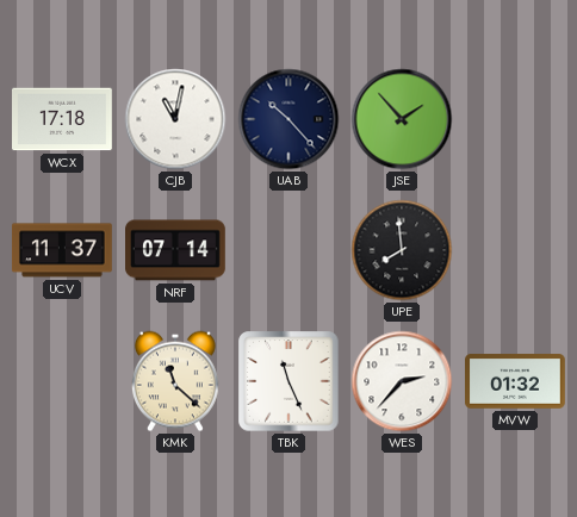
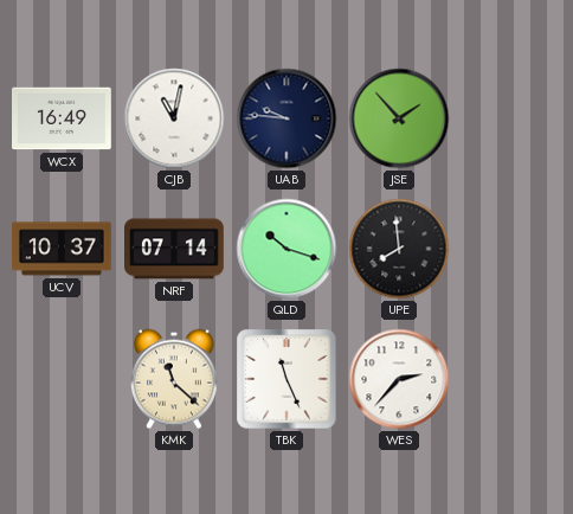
WCX: 17:18 -> 16:49
UAB: 10:23 -> 9:46
UCV: 11:37 -> 10:37
QLD: none -> 10:18
MVW: 01:32 -> none
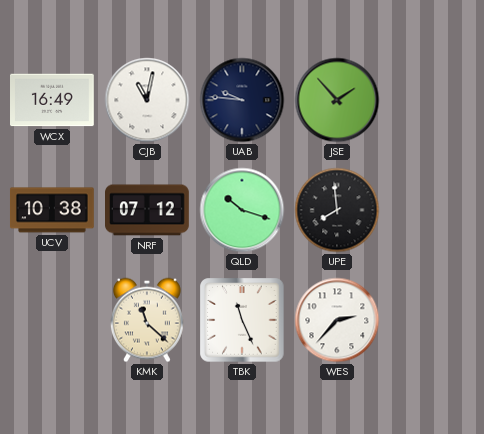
UCV: 10:37 -> 10:38
NRF: 07:14 -> 07:12
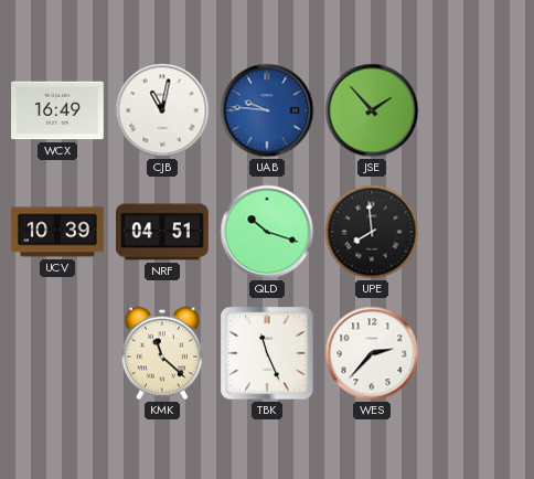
UAB dial: navy -> blue
UCV: 10:38 -> 10:39
NRF: 07:12 -> 04:51
